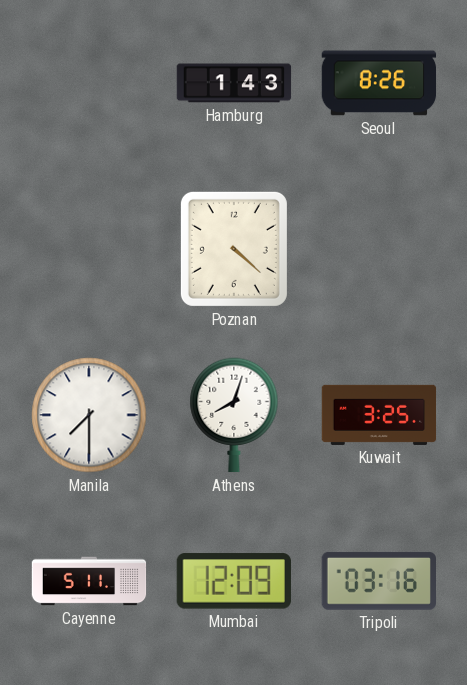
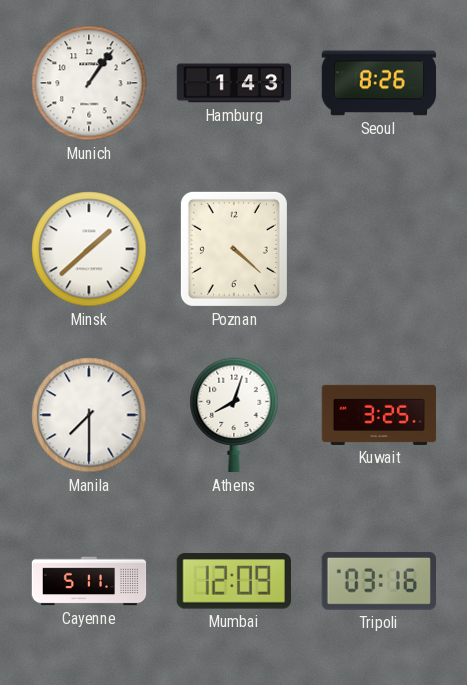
Munich: none -> 1:06
Minsk: none -> 1:38
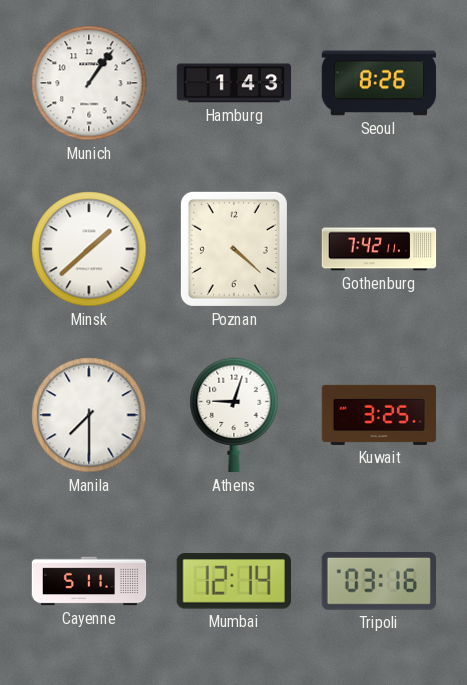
Gothenburg: none -> 7:42
Athens: 8:03 -> 9:03
Mumbai: 12:09 -> 12:14
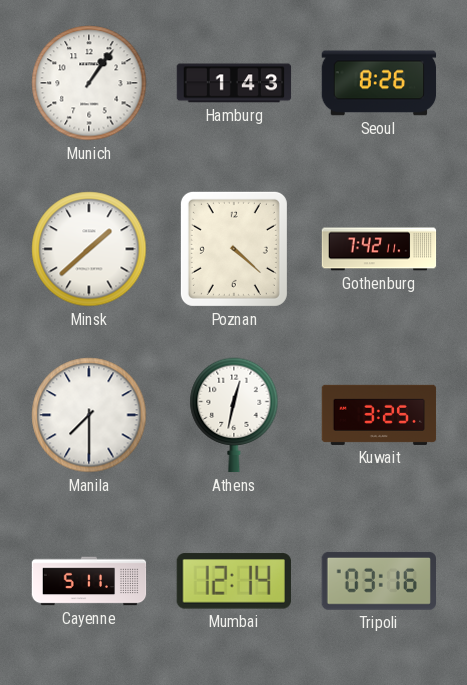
Athens: 9:03 -> 12:32
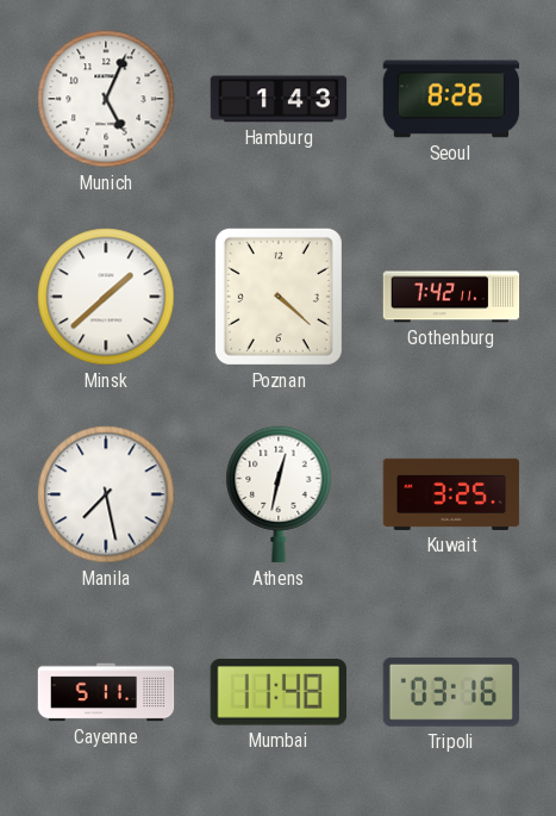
Munich: 1:06 -> 5:04
Manila: 7:30 -> 7:28
Mumbai: 12:14 -> 11:48
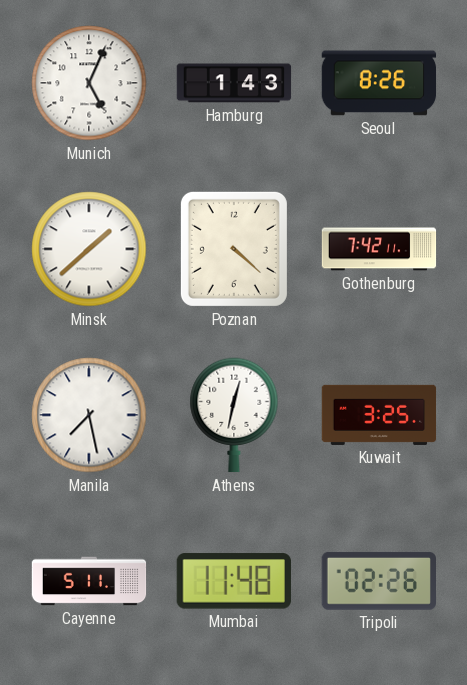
Tripoli: 03:16 -> 02:26
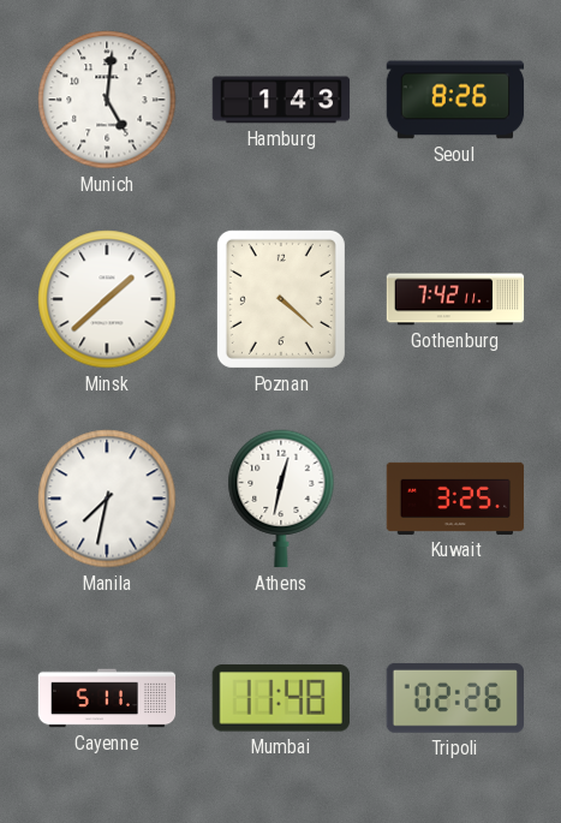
Munich: 5:04 -> 5:01
Manila: 7:28 -> 7:32
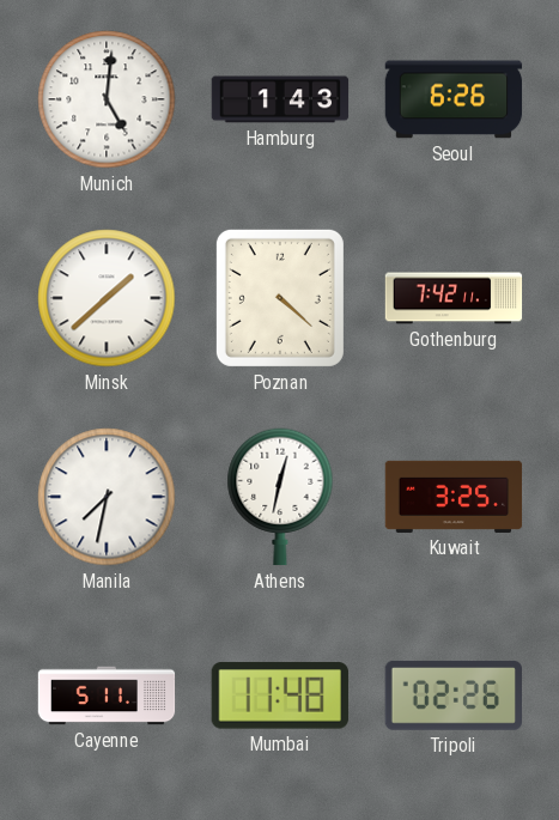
Seoul: 8:26 -> 6:26
